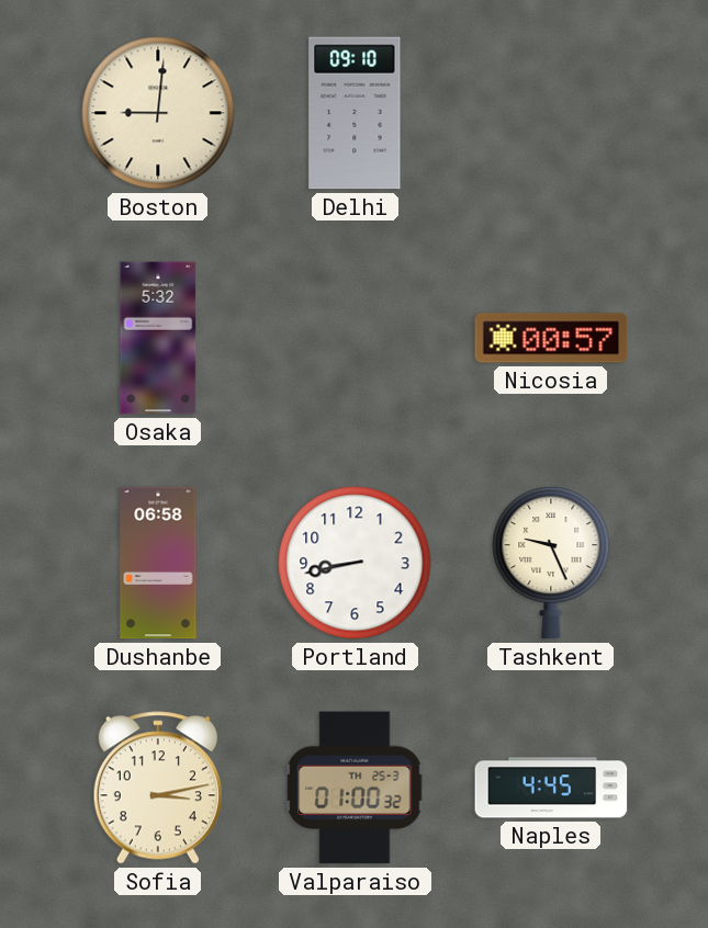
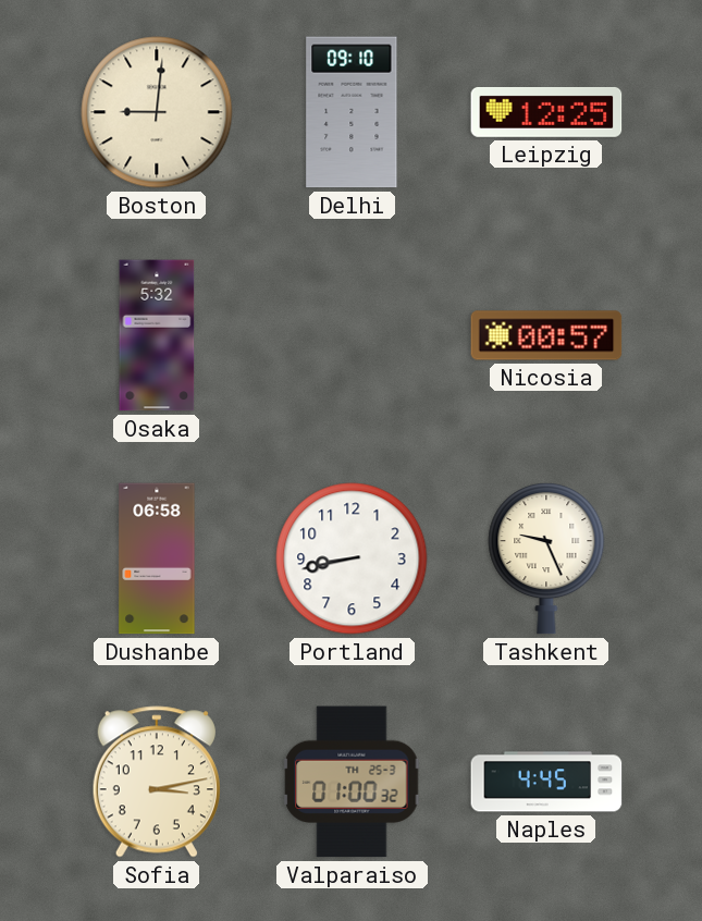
Leipzig: none -> 12:25
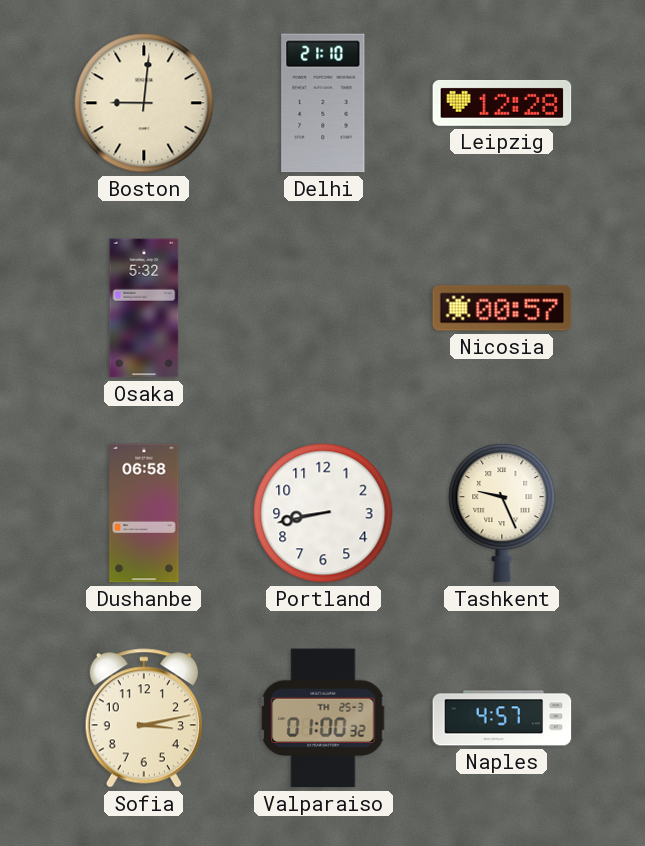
Delhi: 09:10 -> 21:10
Leipzig: 12:25 -> 12:28
Naples: 4:45 -> 4:57
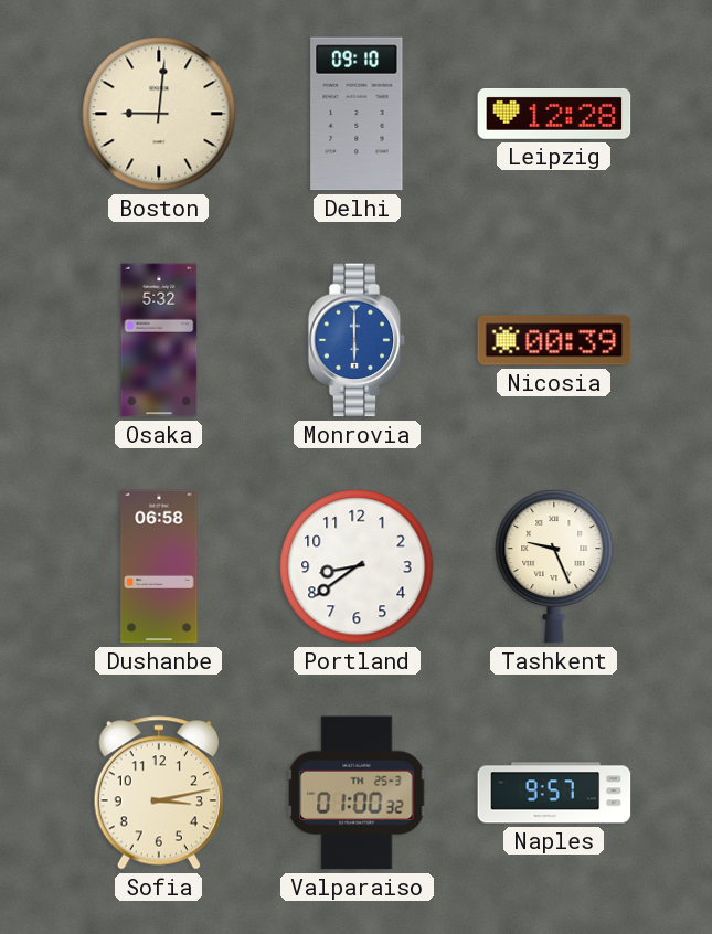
Delhi: 21:10 -> 09:10
Monrovia: none -> 6:00
Nicosia: 00:57 -> 00:39
Portland: 8:43 -> 8:39
Naples: 4:57 -> 9:57
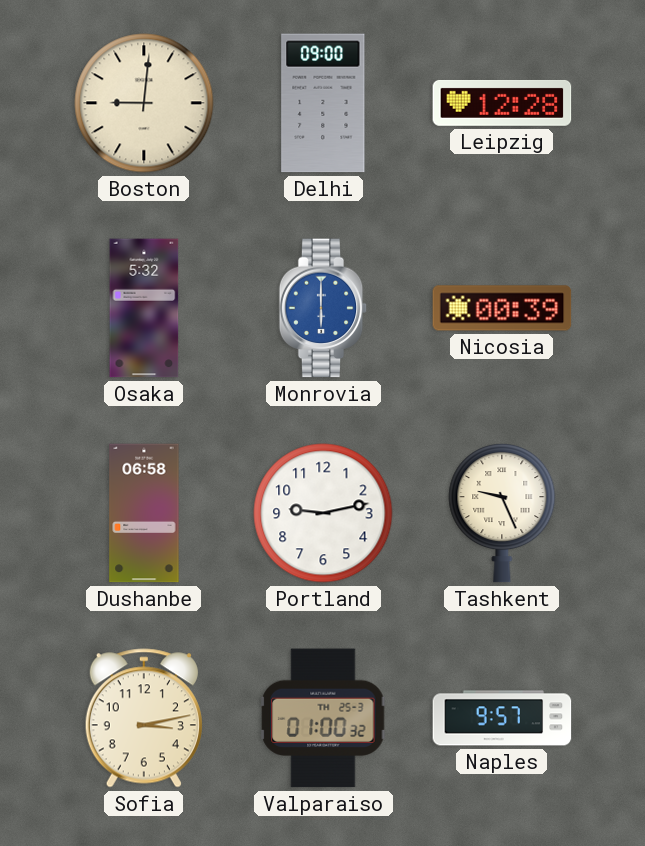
Delhi: 09:10 -> 09:00
Portland: 8:39 -> 9:13
